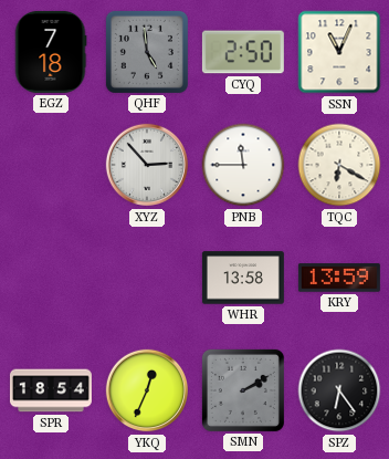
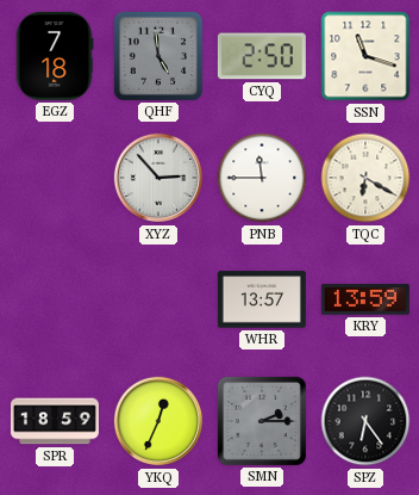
SSN: 11:04 -> 11:18
WHR: 13:58 -> 13:57
SPR: 18:54 -> 18:59
SMN: 2:10 -> 2:15
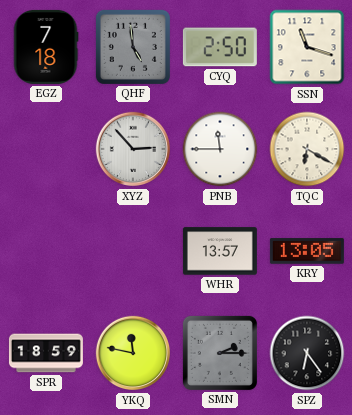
KRY: 13:59 -> 13:05
YKQ: 12:34 -> 11:47
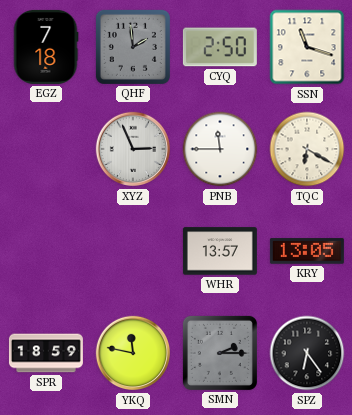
QHF: 4:59 -> 1:59
XYZ: 2:53 -> 2:56
